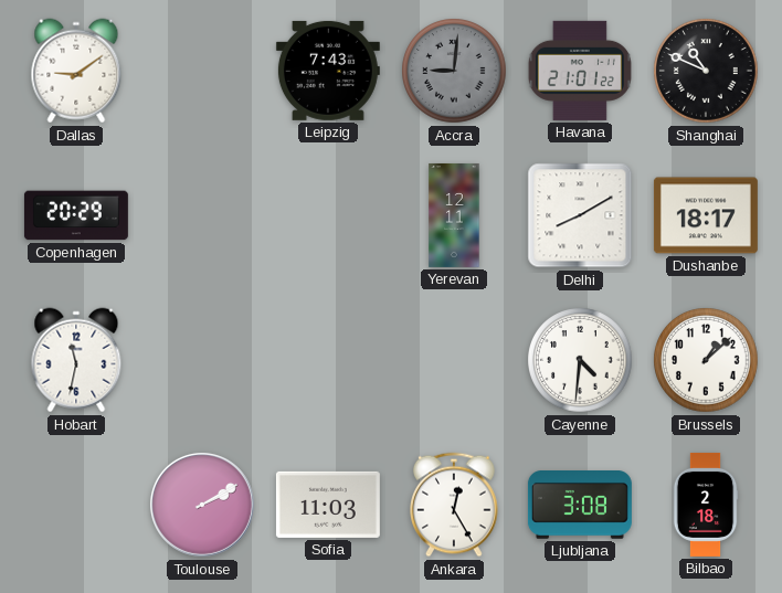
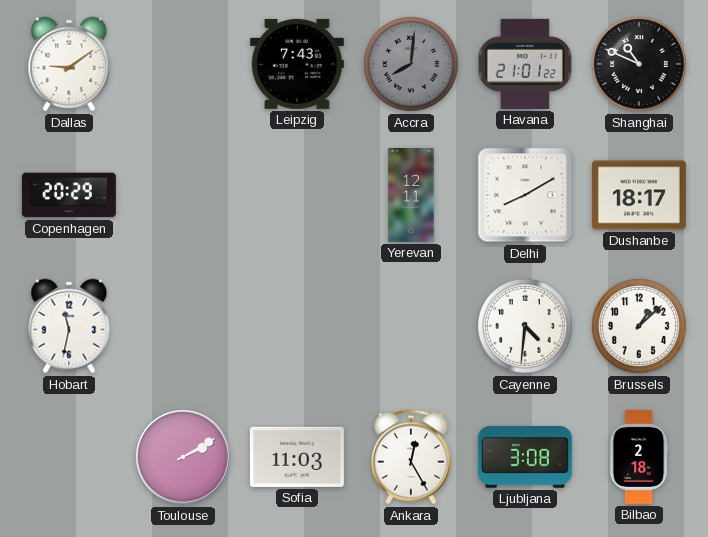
Accra: 9:01 -> 8:01
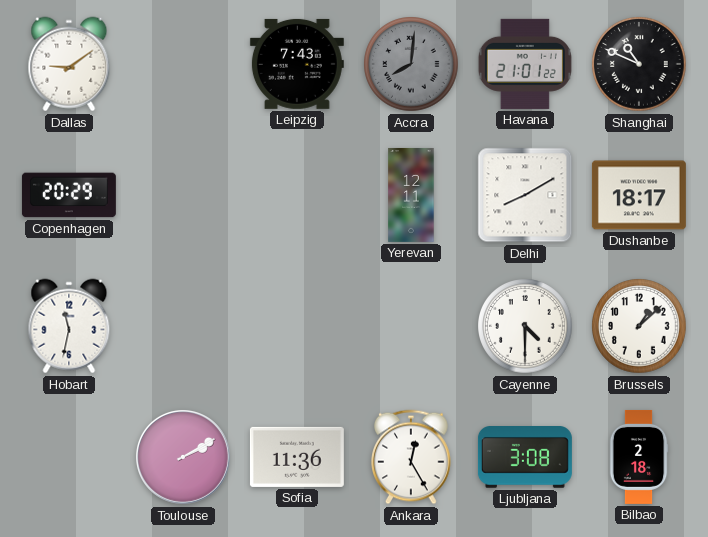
Cayenne: 4:31 -> 4:30
Sofia: 11:03 -> 11:36
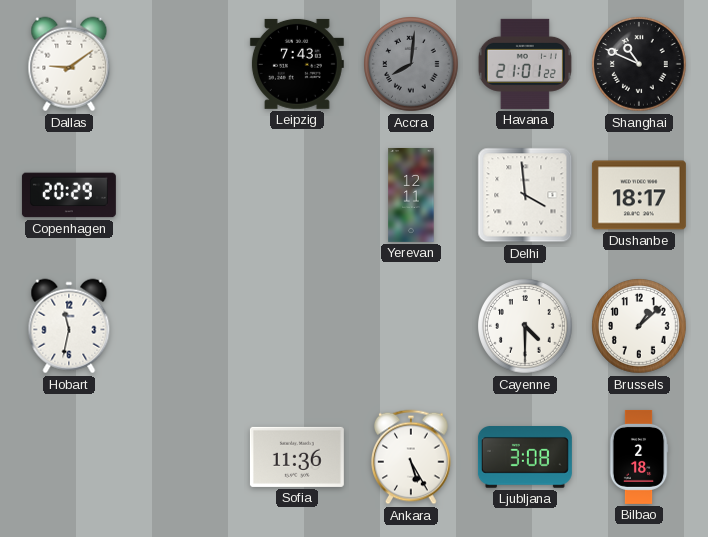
Delhi: 8:10 -> 3:59
Toulouse: 2:10 -> none
Ankara: 12:25 -> 5:25
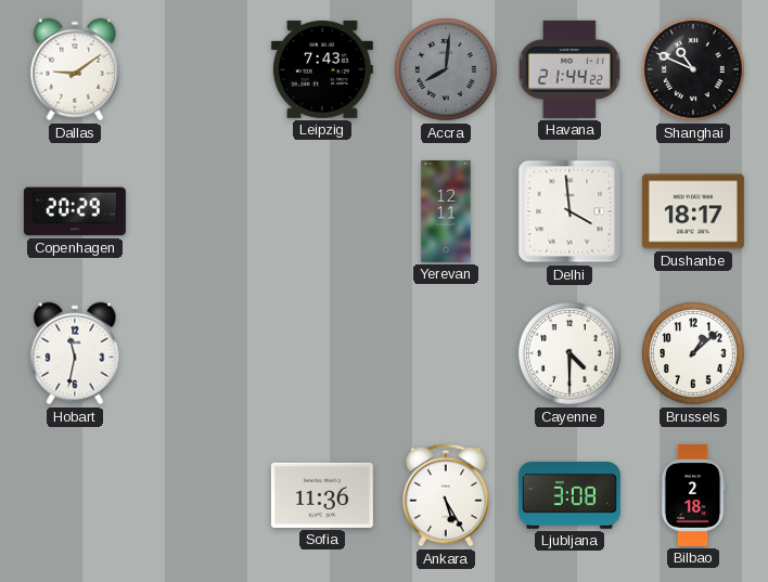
Havana: 21:01 -> 21:44
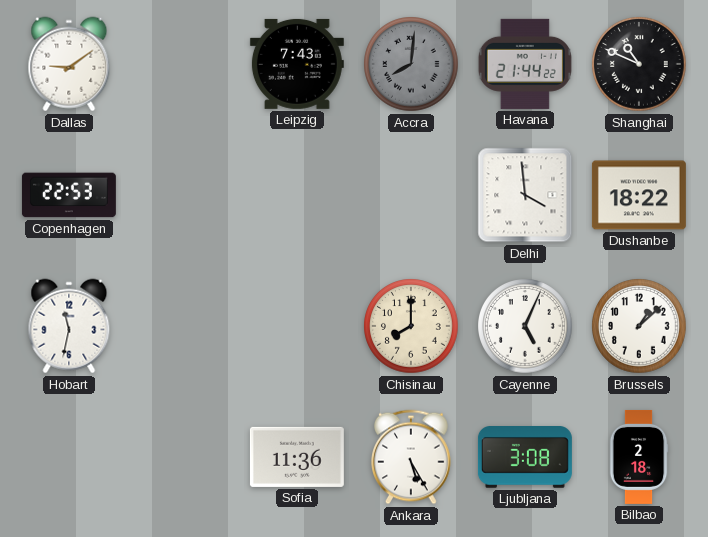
Copenhagen: 20:29 -> 22:53
Yerevan: 12:11 -> none
Dushanbe: 18:17 -> 18:22
Chisinau: none -> 8:00
Cayenne: 4:30 -> 5:04
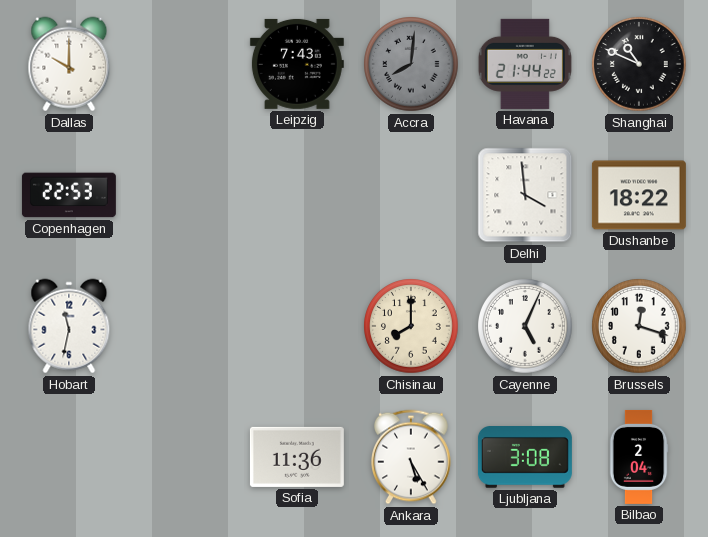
Dallas: 9:09 -> 10:00
Brussels: 1:08 -> 12:18
Bilbao: 2:18 -> 2:04
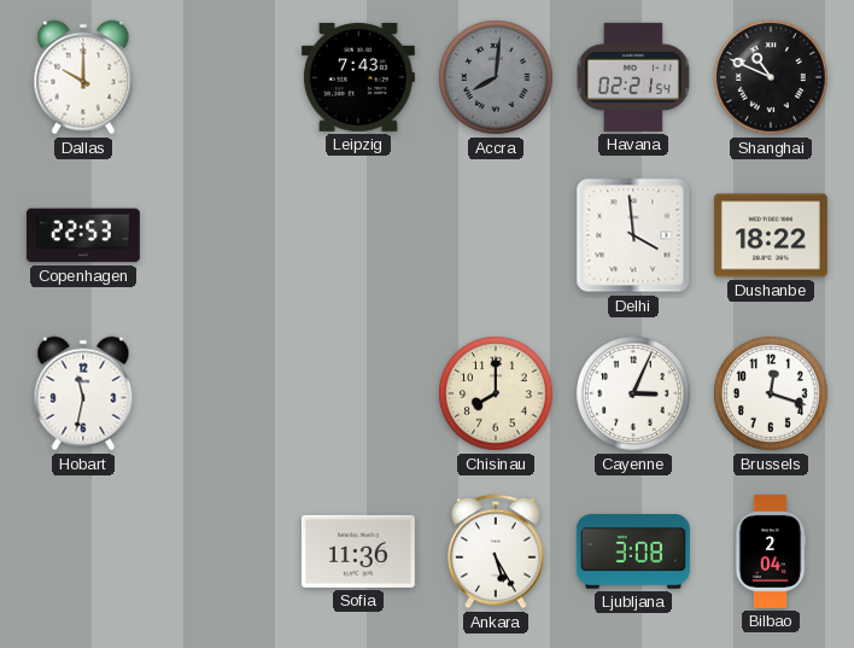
Havana: 21:44 -> 02:21
Cayenne: 5:04 -> 3:04
